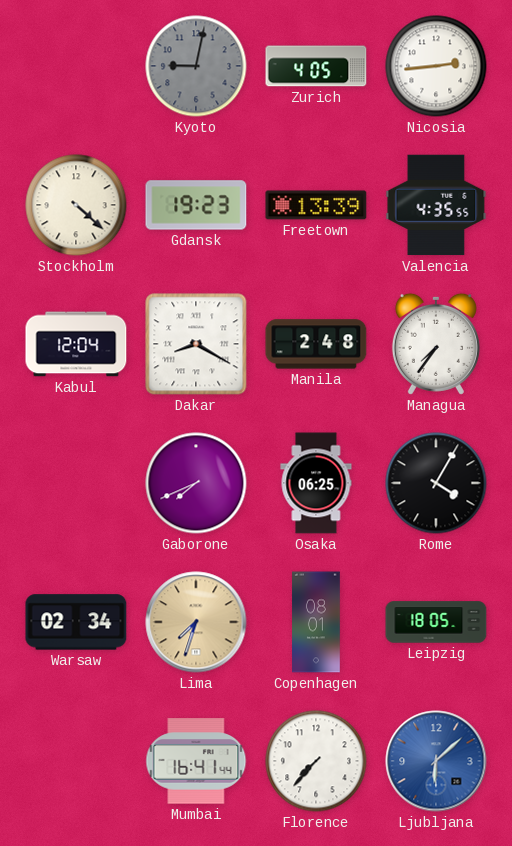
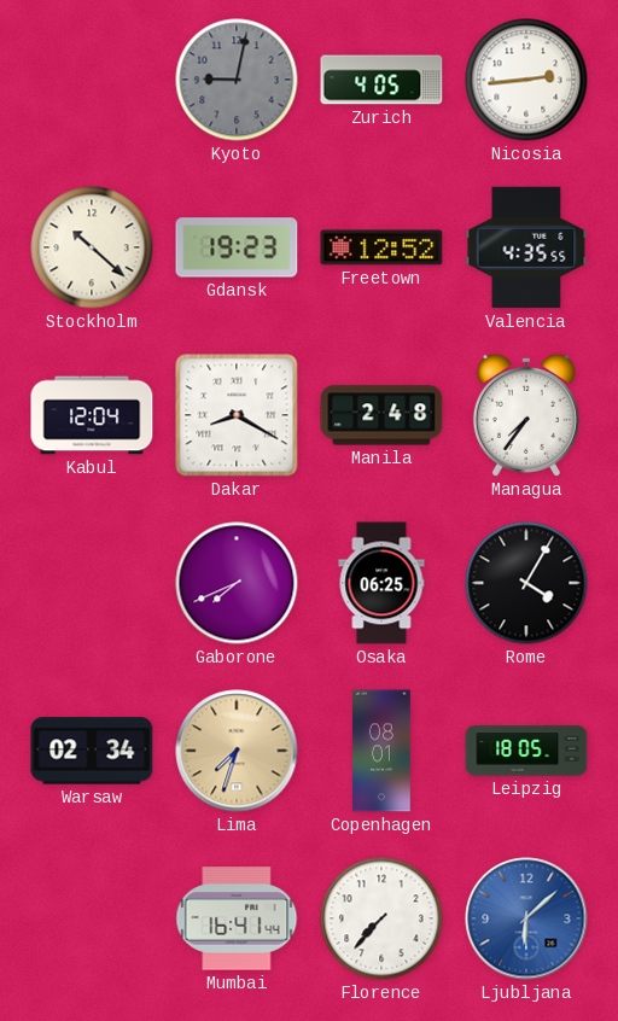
Stockholm: 4:22 -> 10:22
Freetown: 13:39 -> 12:52
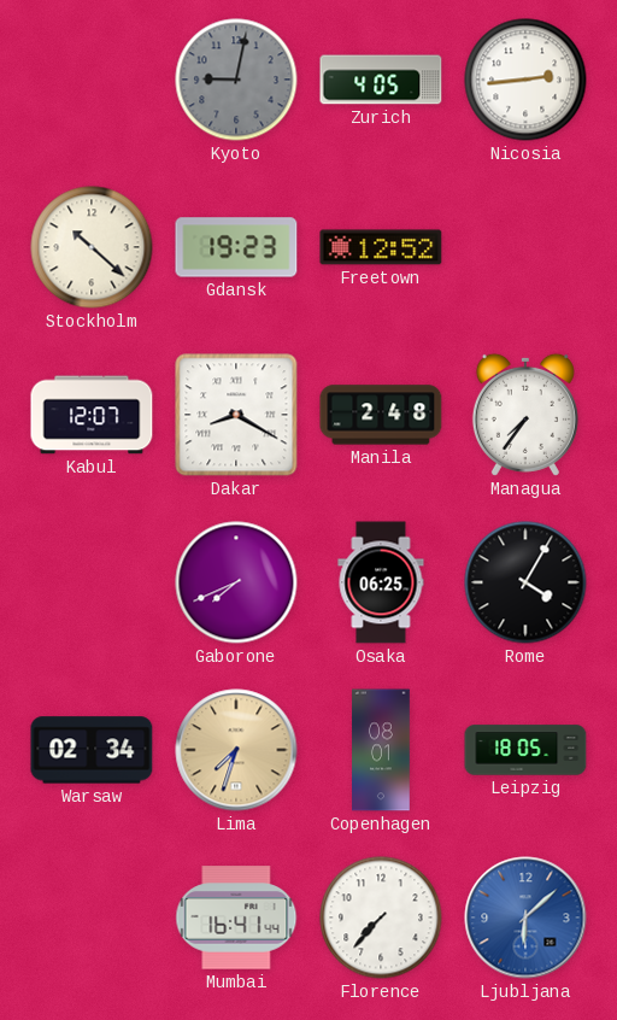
Valencia: 4:35 -> none
Kabul: 12:04 -> 12:07
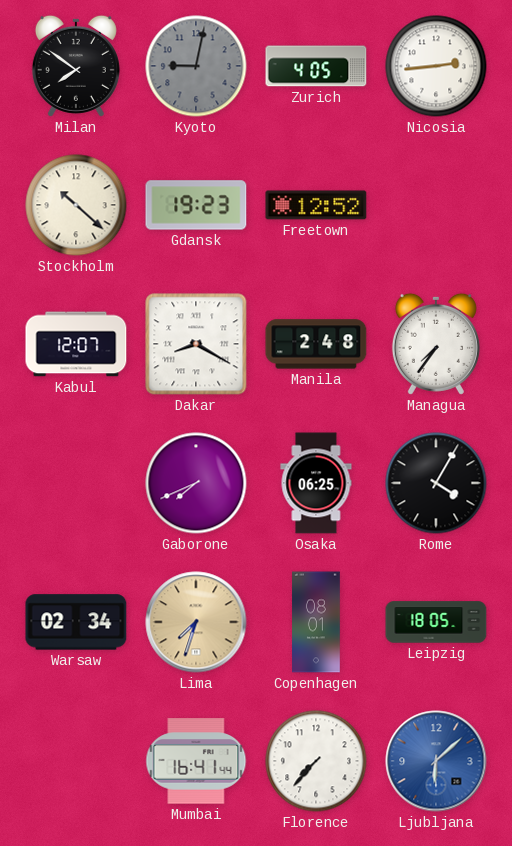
Milan: none -> 7:51
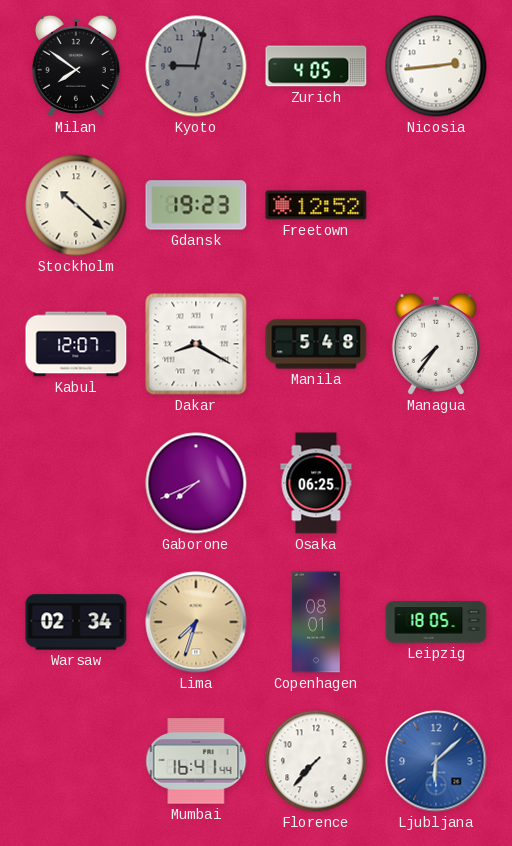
Manila: 2:48 -> 5:48
Rome: 4:05 -> none
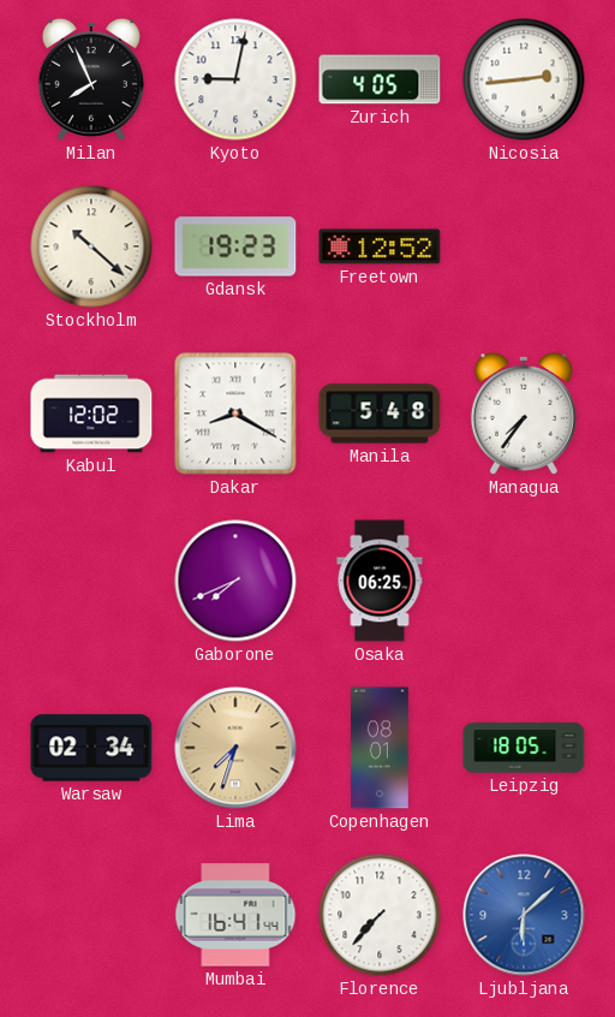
Milan: 7:51 -> 7:56
Kyoto dial: grey -> white
Kabul: 12:07 -> 12:02
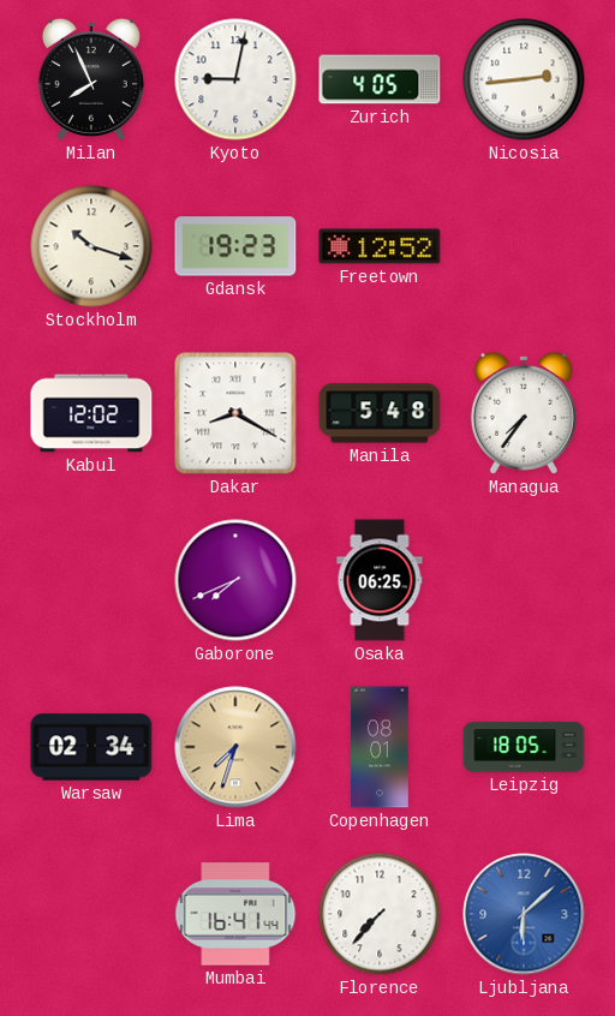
Stockholm: 10:22 -> 10:18
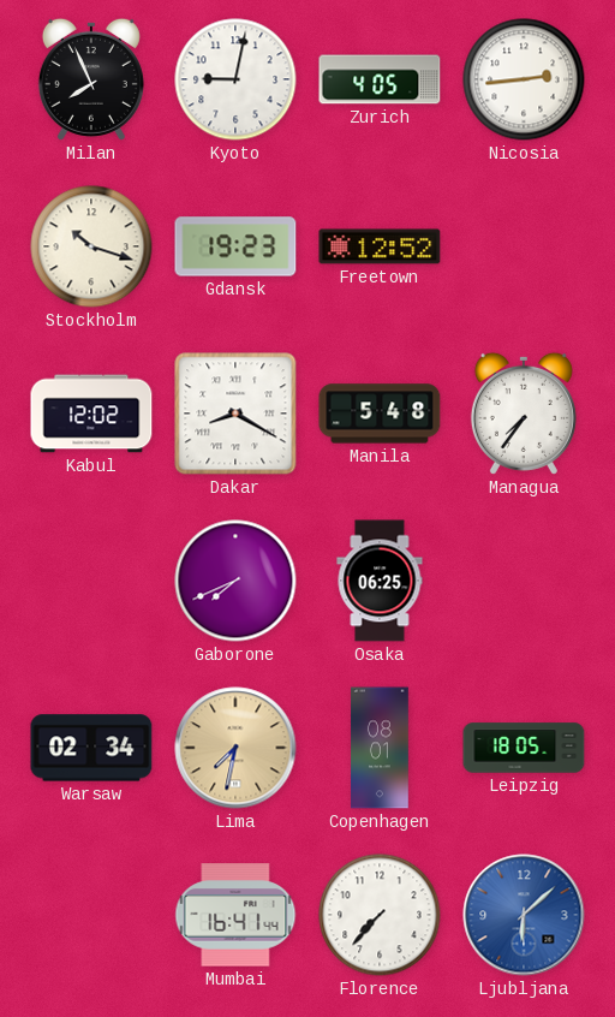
Lima: 7:33 -> 7:32
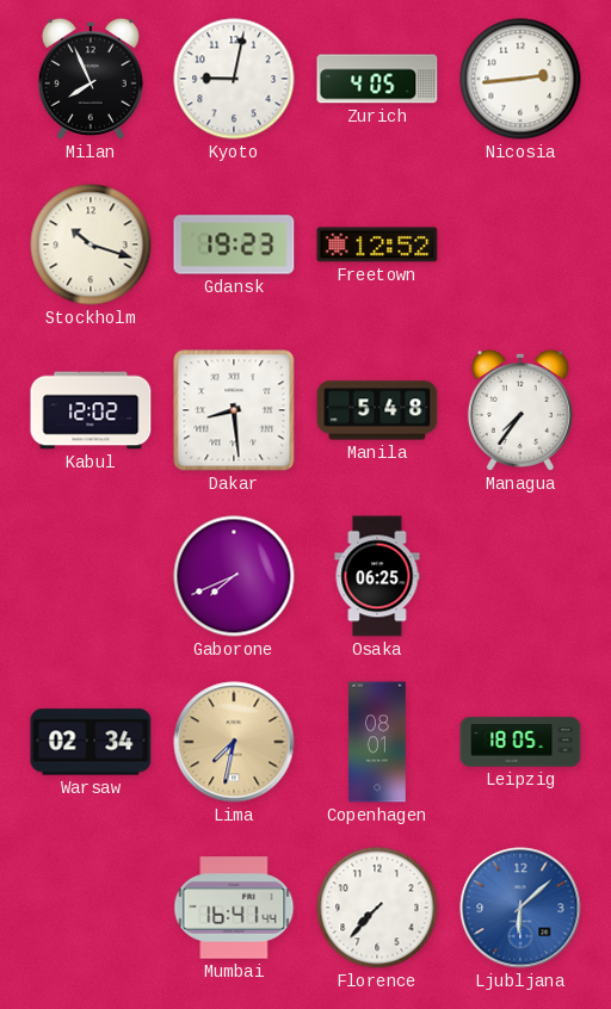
Dakar: 8:20 -> 8:29
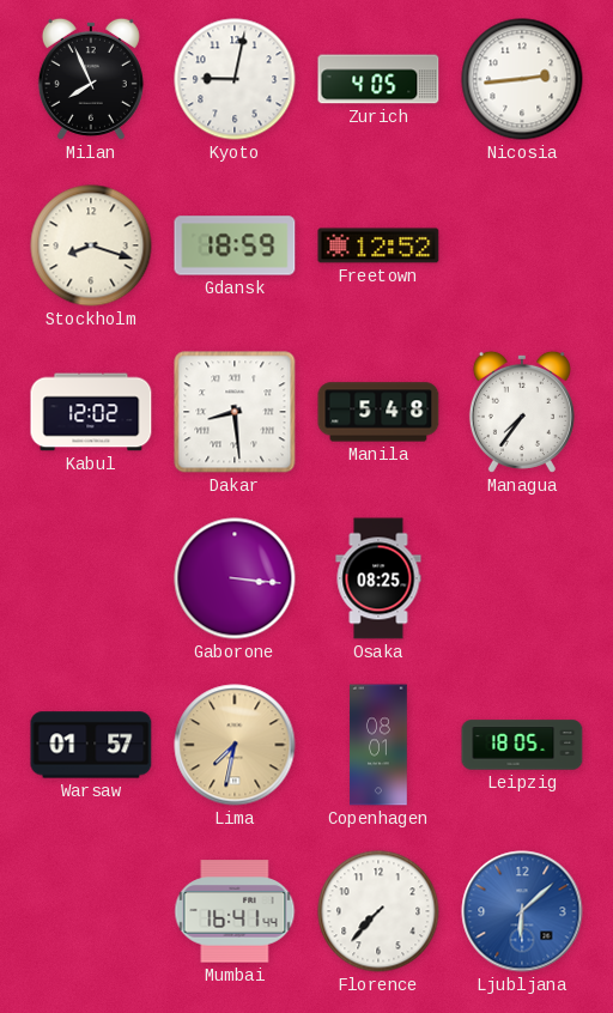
Stockholm: 10:18 -> 8:18
Gdansk: 19:23 -> 18:59
Gaborone: 7:41 -> 3:16
Osaka: 06:25 -> 08:25
Warsaw: 02:34 -> 01:57
